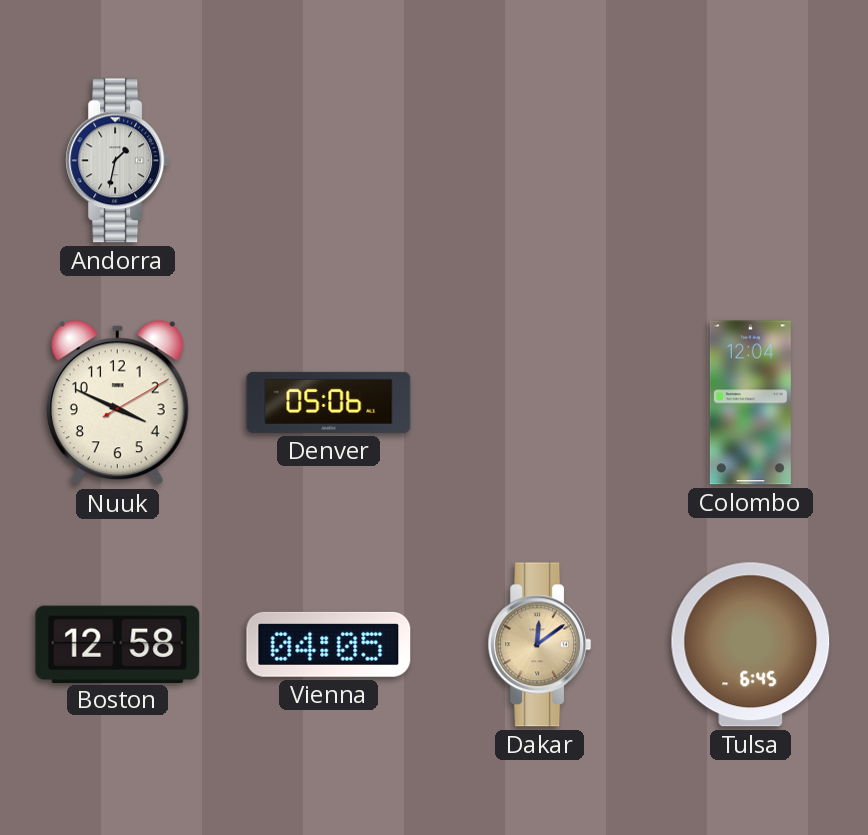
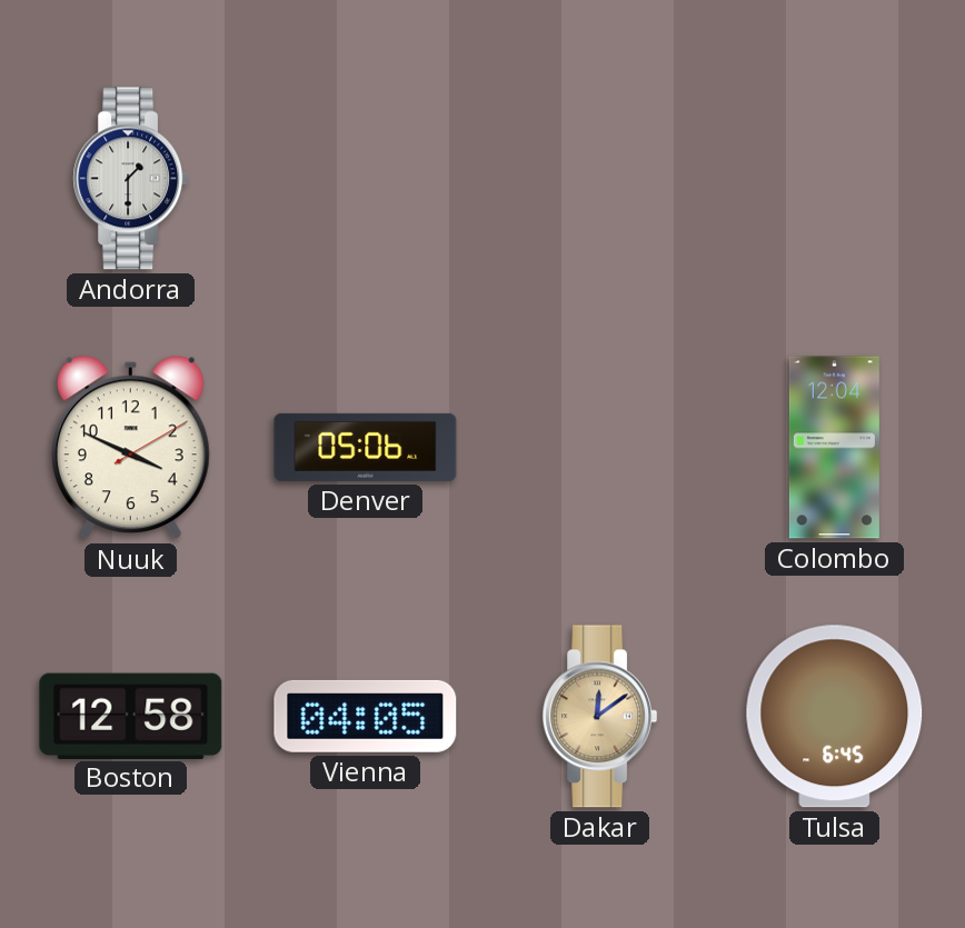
Andorra: 1:32 -> 1:30
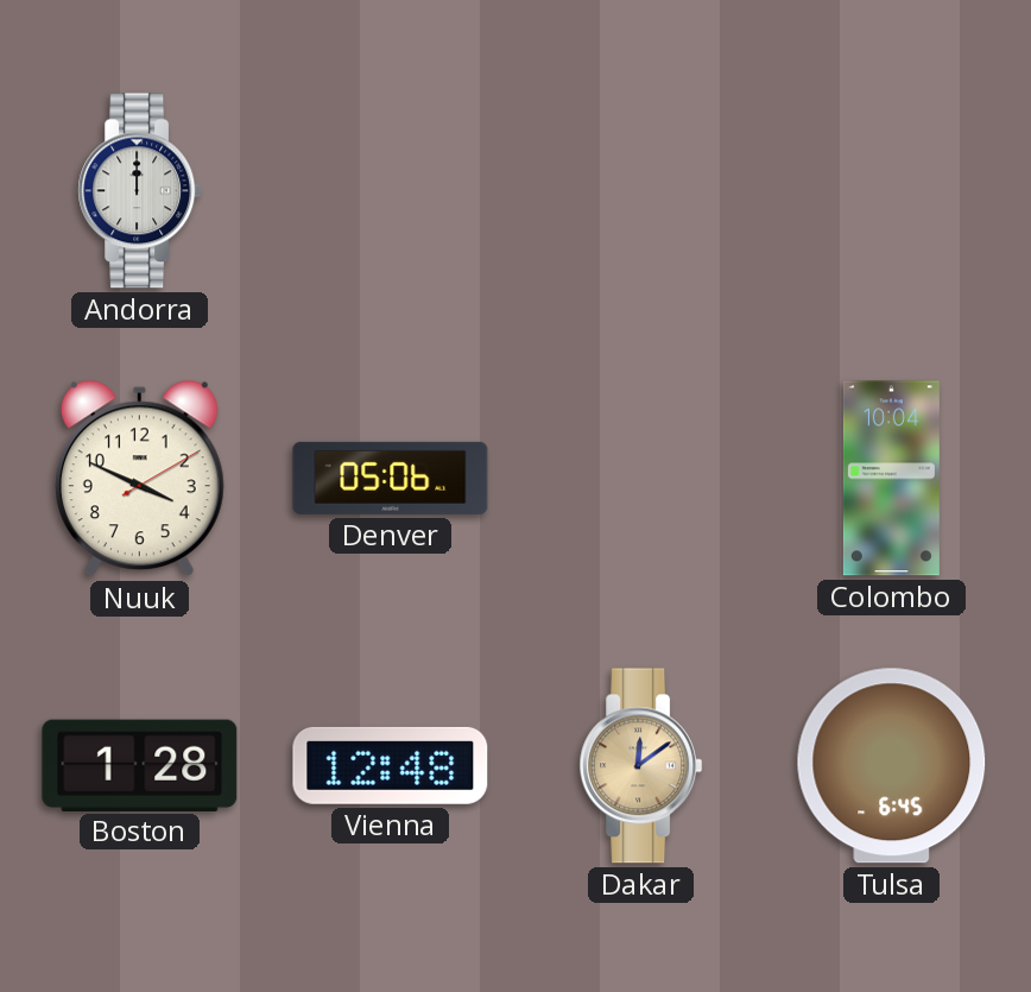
Andorra: 1:30 -> 12:00
Colombo: 12:04 -> 10:04
Boston: 12:58 -> 1:28
Vienna: 04:05 -> 12:48
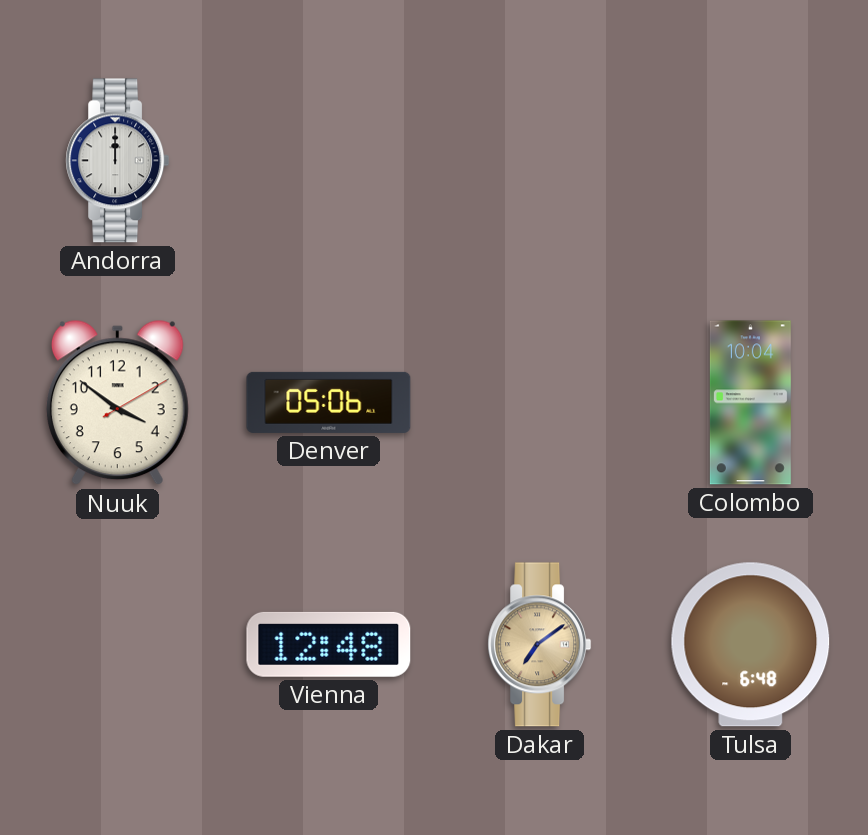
Nuuk: 3:49 -> 3:51
Boston: 1:28 -> none
Dakar: 12:09 -> 7:09
Tulsa: 6:45 -> 6:48
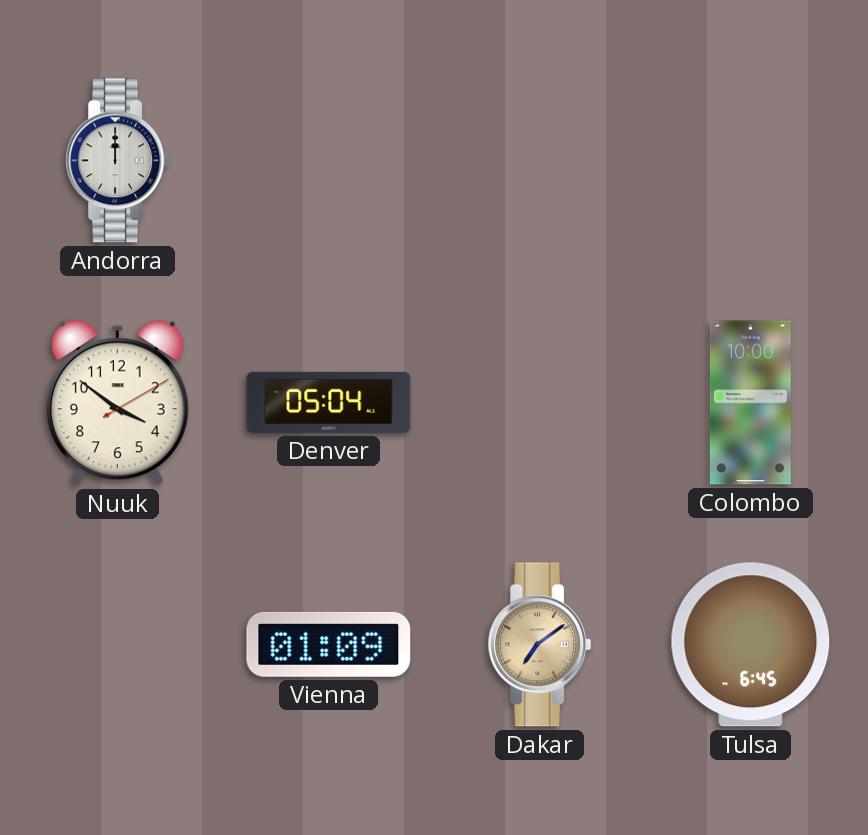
Denver: 05:06 -> 05:04
Colombo: 10:04 -> 10:00
Vienna: 12:48 -> 01:09
Tulsa: 6:48 -> 6:45
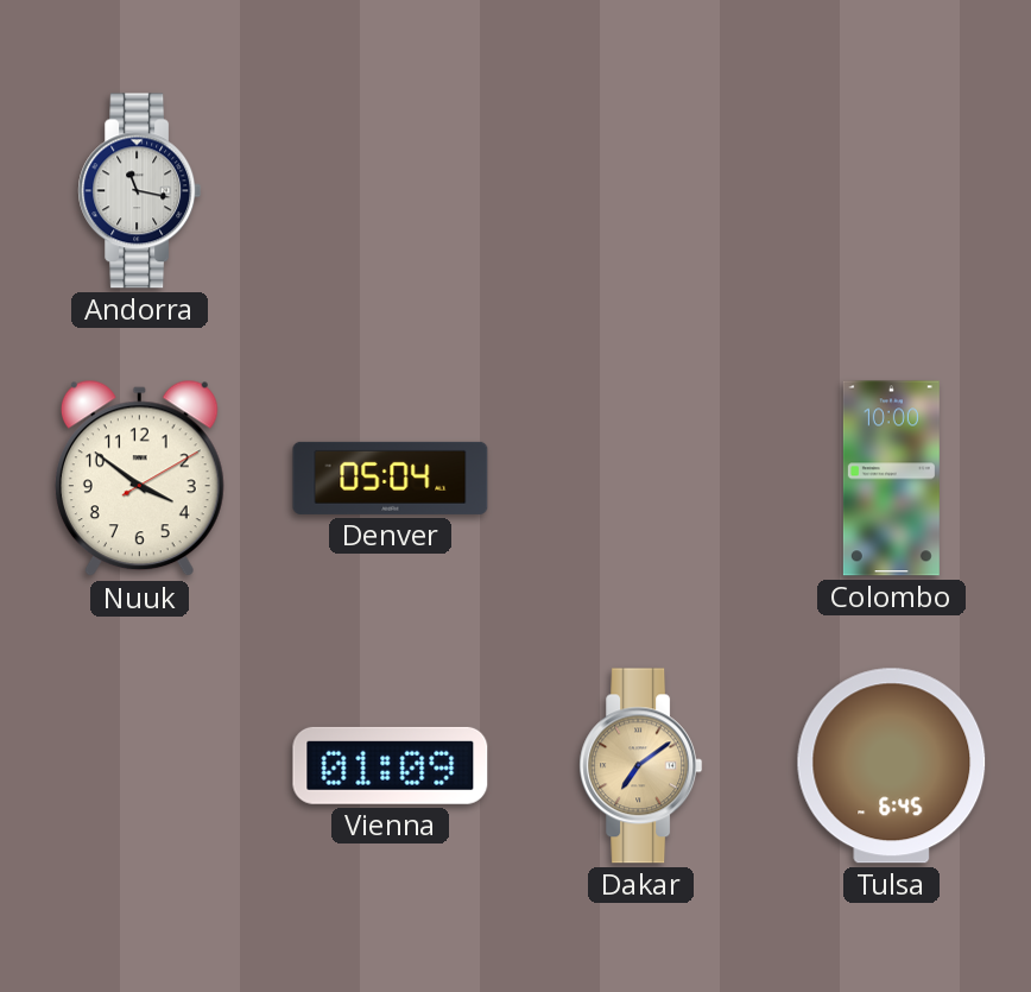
Andorra: 12:00 -> 11:17
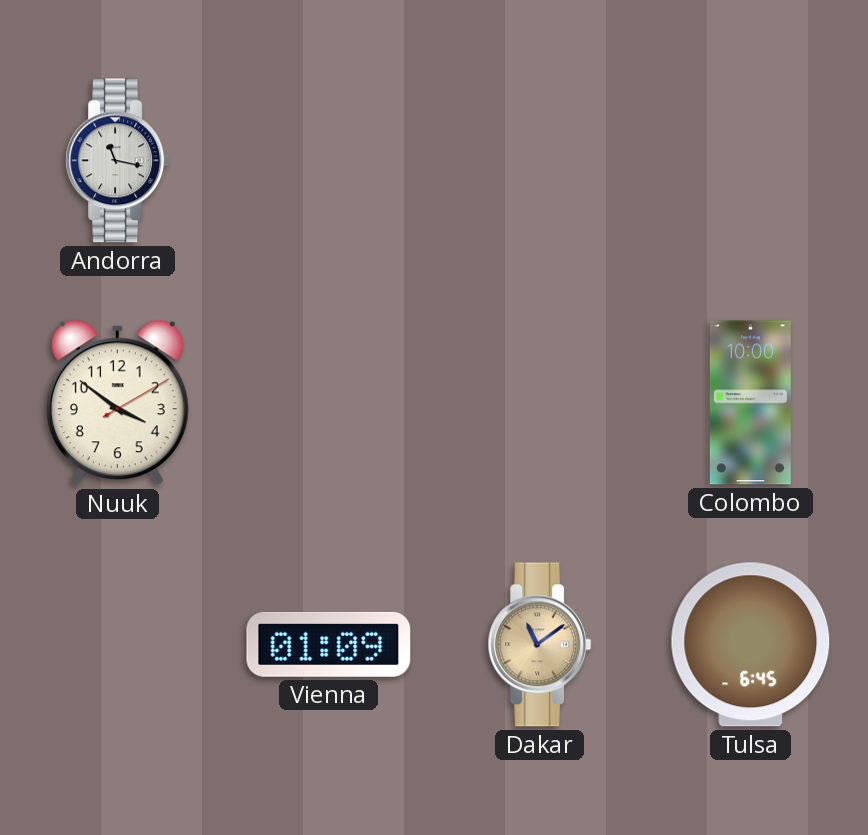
Denver: 05:04 -> none
Dakar: 7:09 -> 11:09
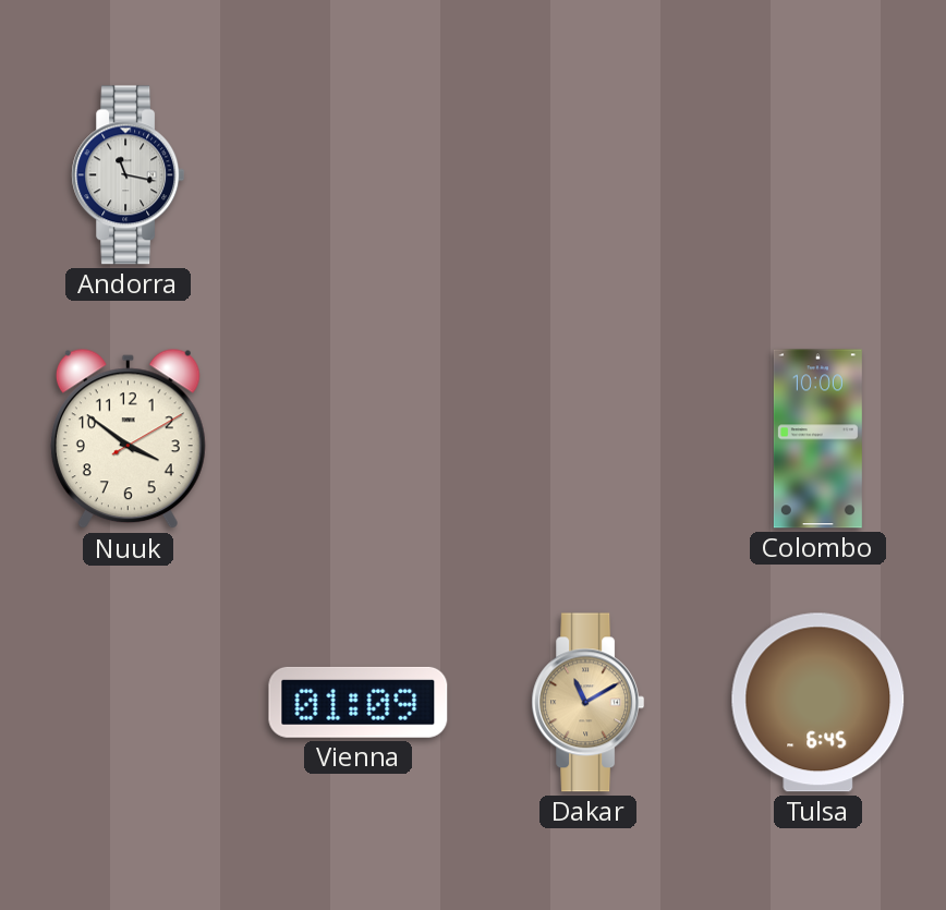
Dakar: 11:09 -> 11:10
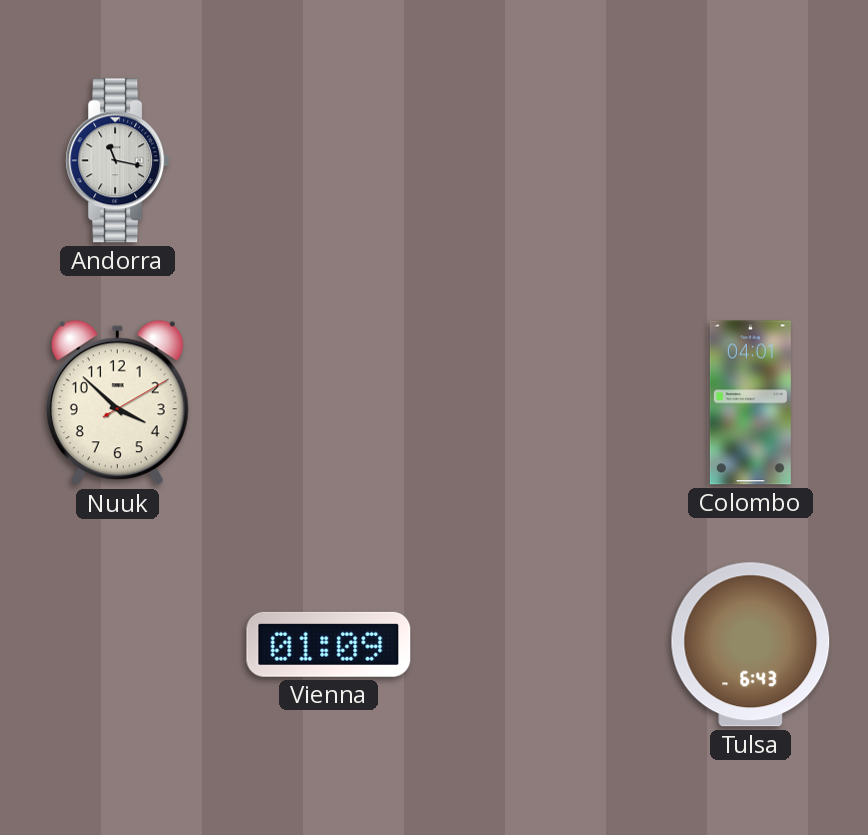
Nuuk: 3:51 -> 3:52
Colombo: 10:00 -> 04:01
Dakar: 11:10 -> none
Tulsa: 6:45 -> 6:43
